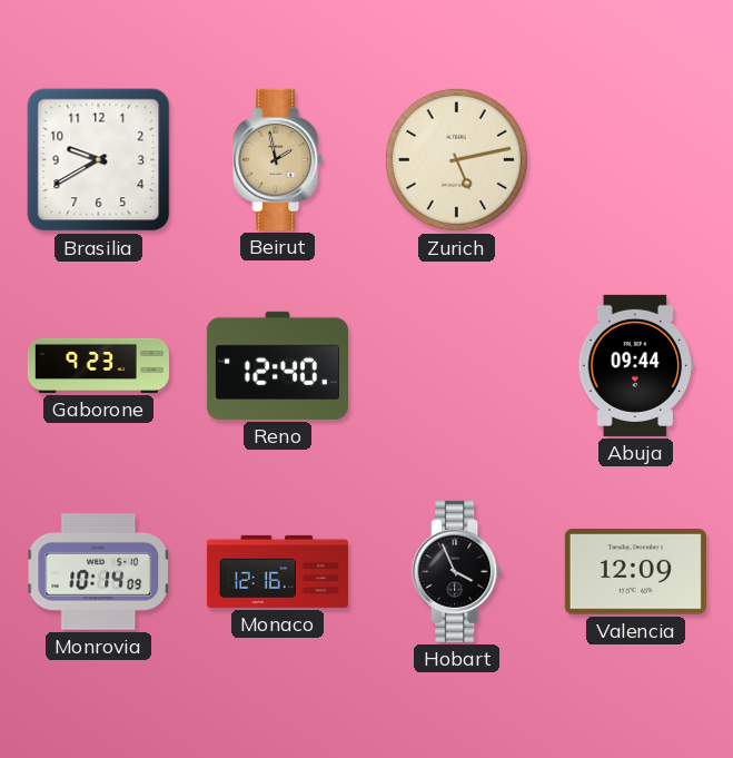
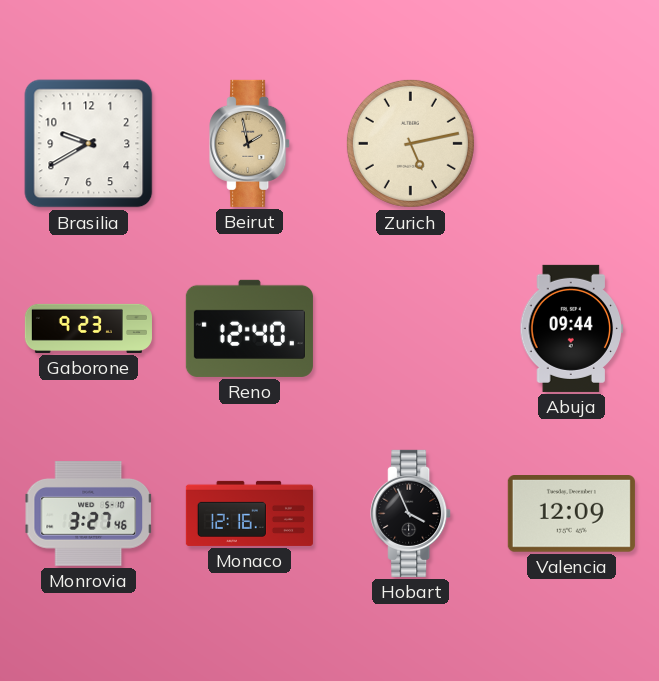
Monrovia: 10:14 -> 3:27
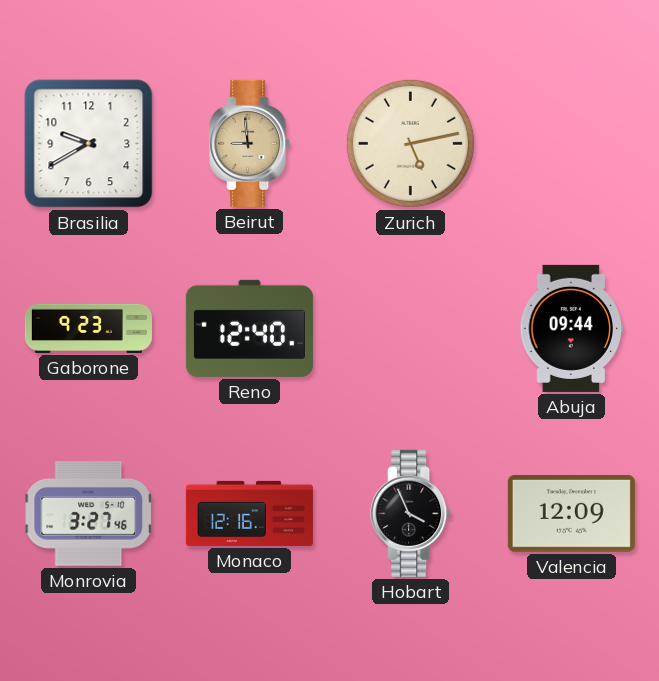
Beirut: 1:58 -> 8:59
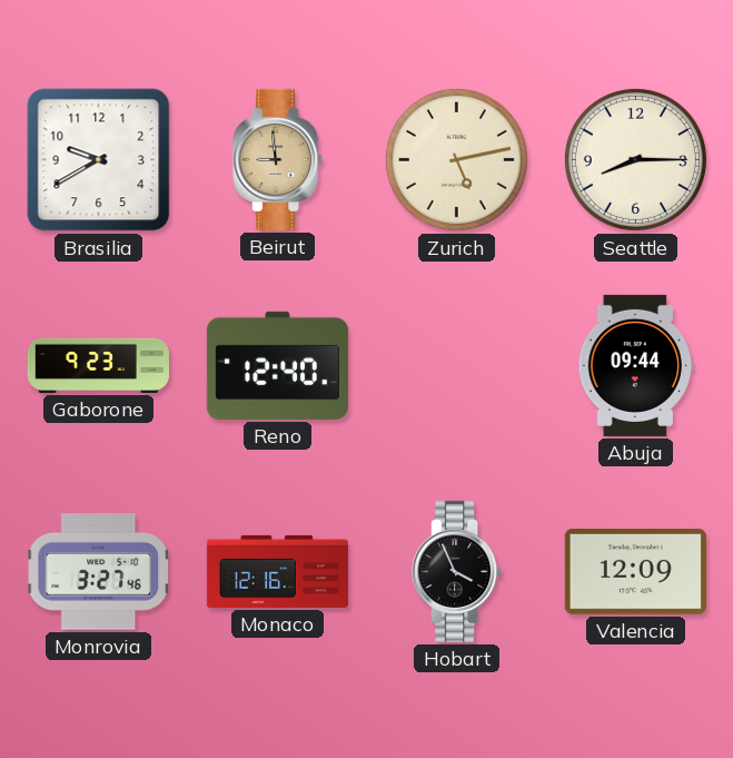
Seattle: none -> 8:15
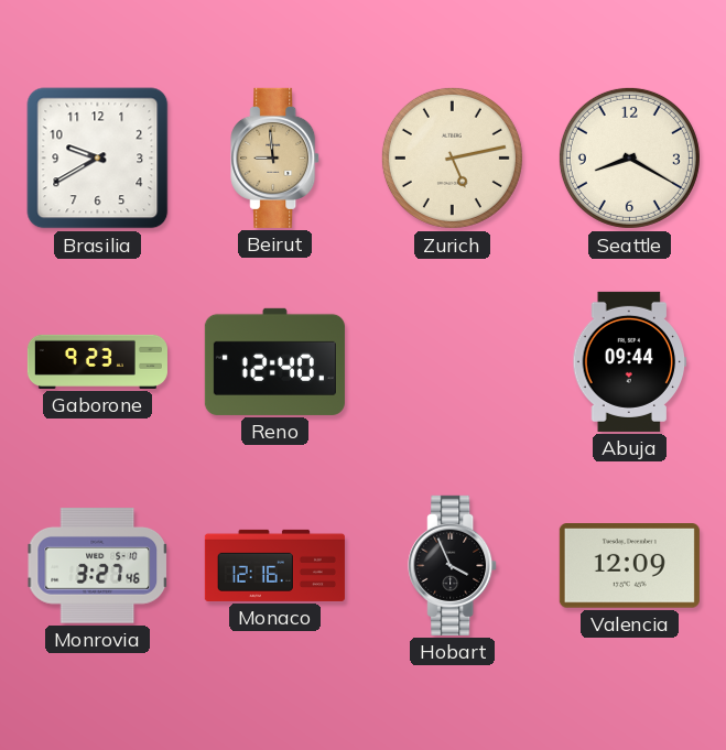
Seattle: 8:15 -> 8:20
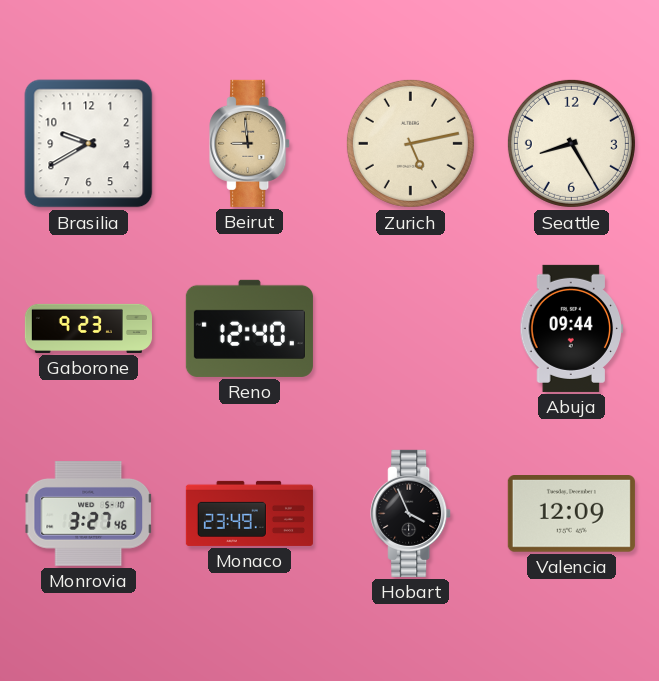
Seattle: 8:20 -> 8:25
Monaco: 12:16 -> 23:49
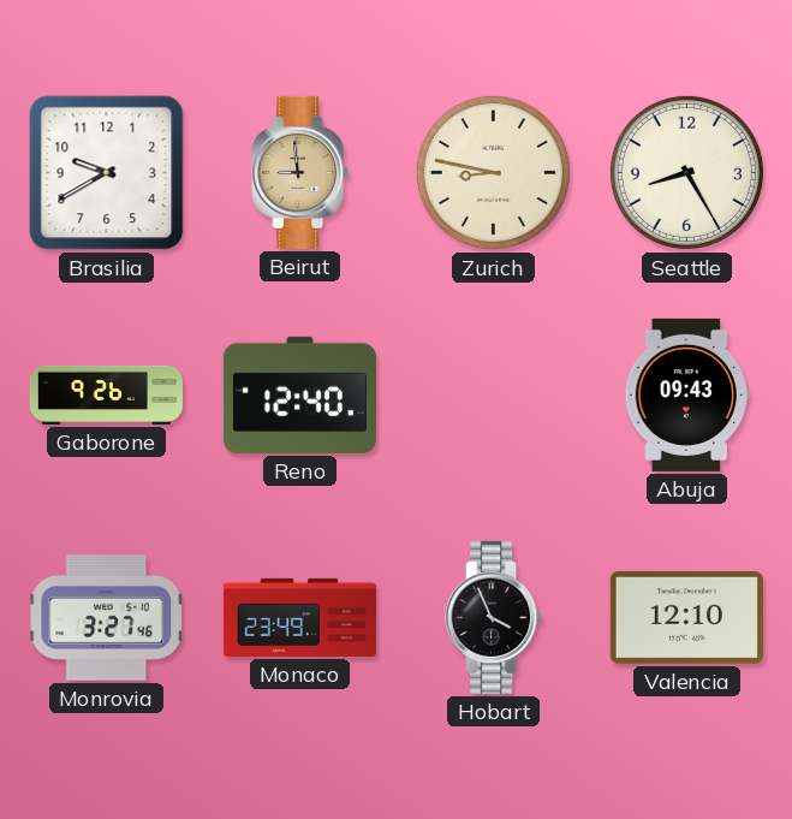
Zurich: 5:13 -> 8:47
Gaborone: 9:23 -> 9:26
Abuja: 09:44 -> 09:43
Valencia: 12:09 -> 12:10
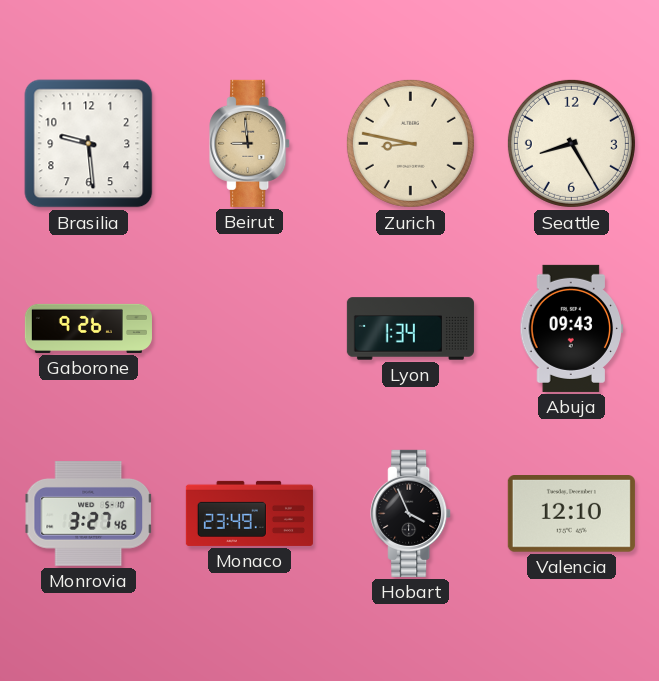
Brasilia: 9:40 -> 9:29
Reno: 12:40 -> none
Lyon: none -> 1:34
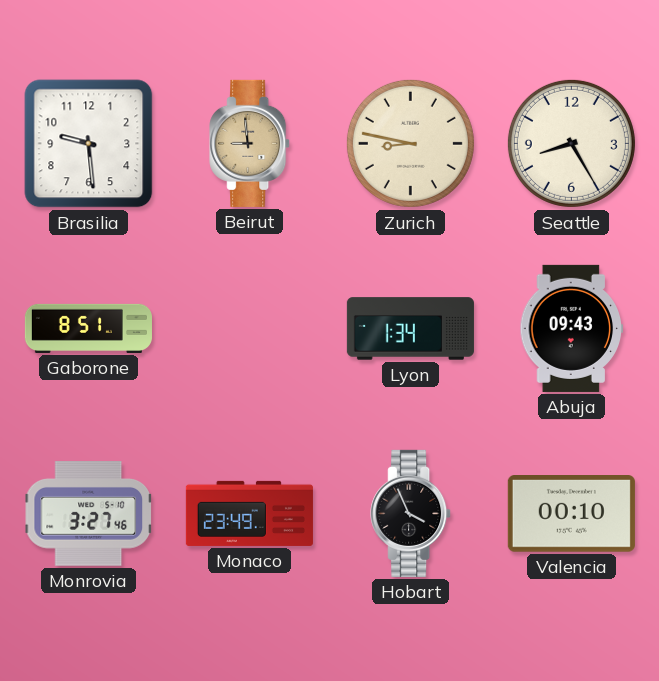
Gaborone: 9:26 -> 8:51
Valencia: 12:10 -> 00:10
